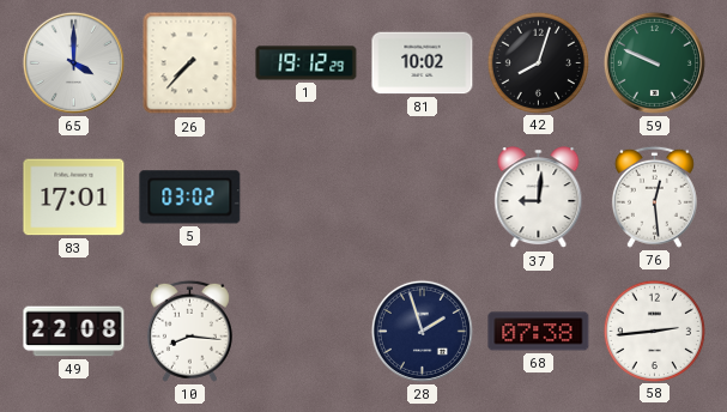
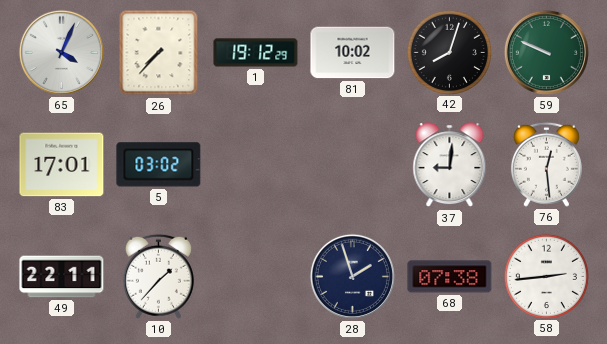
65: 4:00 -> 4:04
49: 22:08 -> 22:11
10: 8:16 -> 1:37
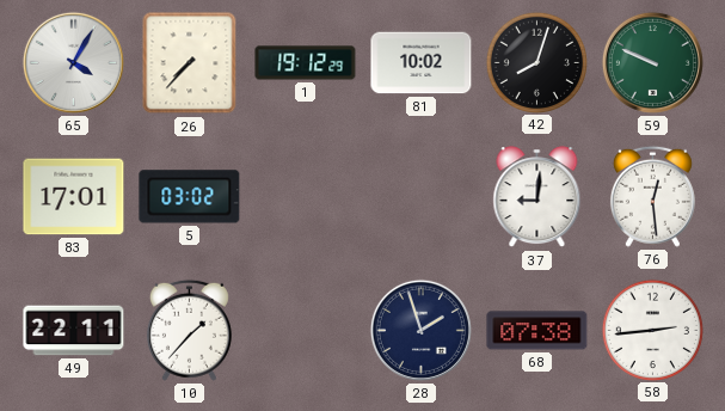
65: 4:04 -> 4:05
